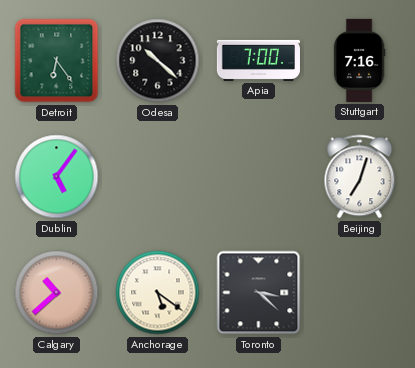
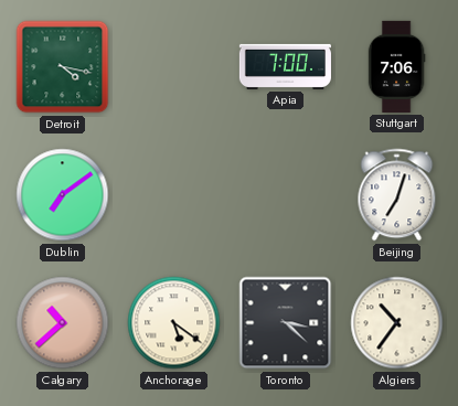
Detroit: 6:24 -> 4:17
Odesa: 10:22 -> none
Stuttgart: 7:16 -> 7:06
Dublin: 5:06 -> 7:09
Algiers: none -> 10:36
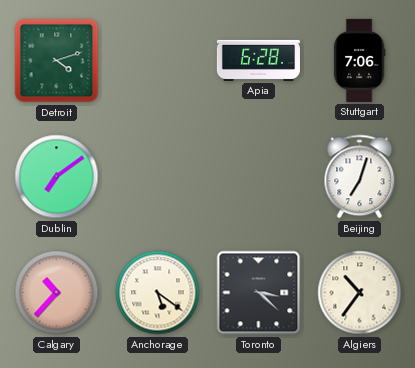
Detroit: 4:17 -> 4:12
Apia: 7:00 -> 6:28
Calgary: 10:38 -> 10:37
